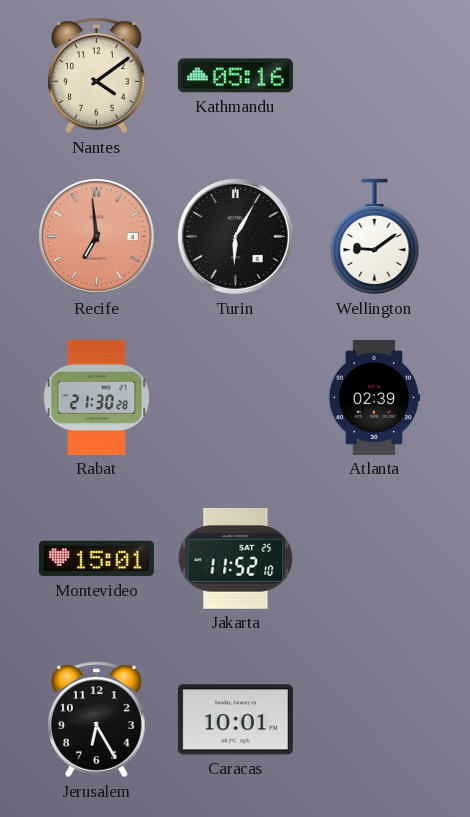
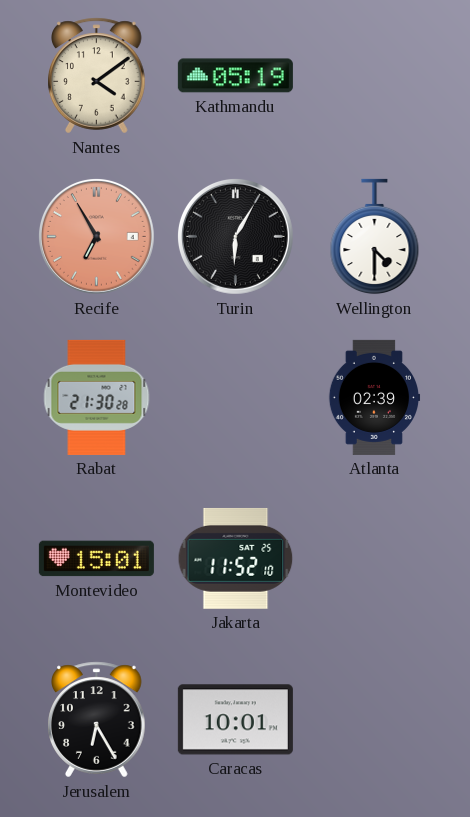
Kathmandu: 05:16 -> 05:19
Recife: 6:59 -> 6:55
Wellington: 9:09 -> 4:30
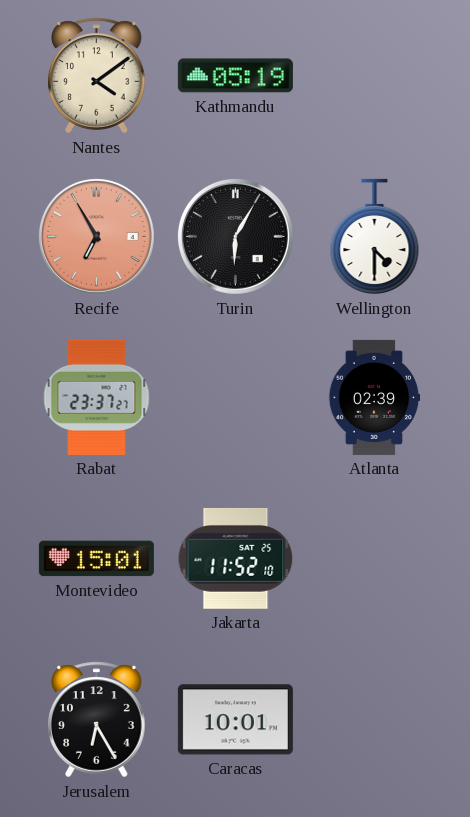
Rabat: 21:30 -> 23:37
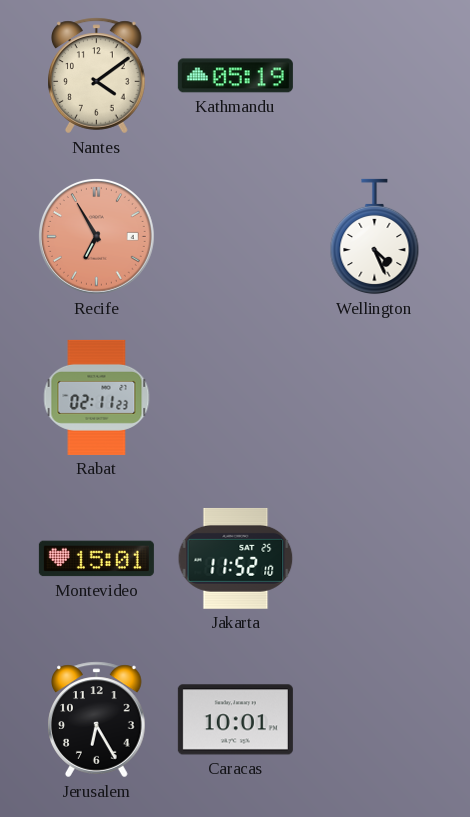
Turin: 6:05 -> none
Wellington: 4:30 -> 4:26
Rabat: 23:37 -> 02:11
Atlanta: 02:39 -> none
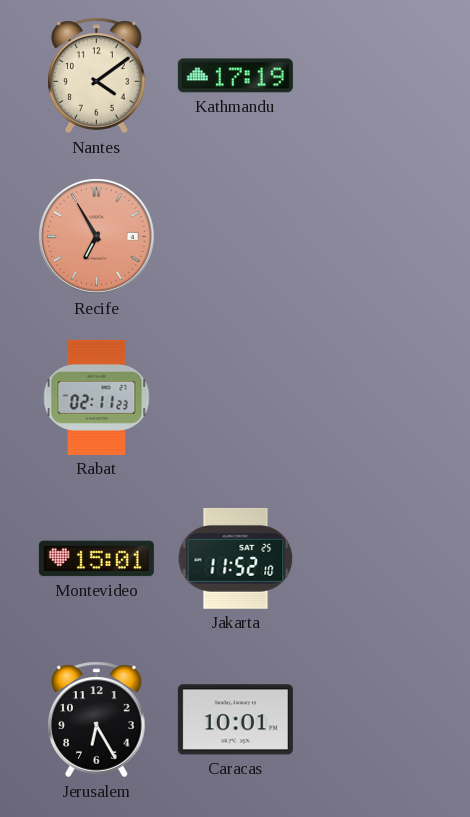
Kathmandu: 05:19 -> 17:19
Wellington: 4:26 -> none
